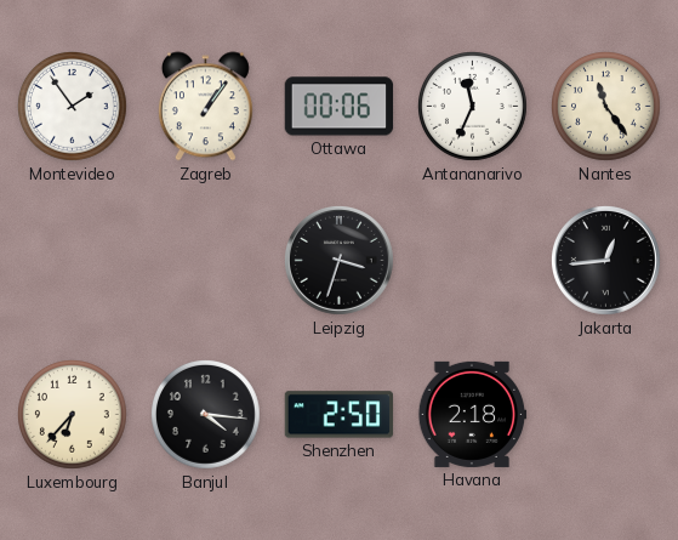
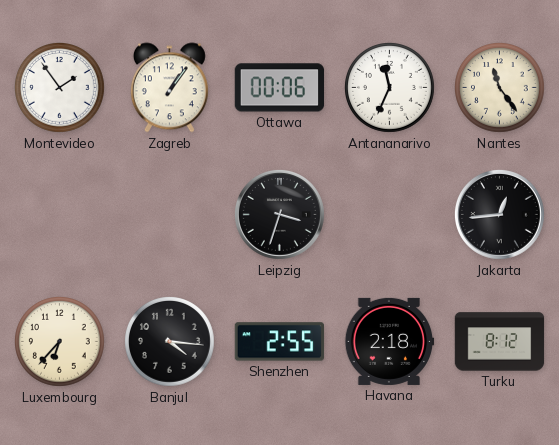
Shenzhen: 2:50 -> 2:55
Turku: none -> 8:12
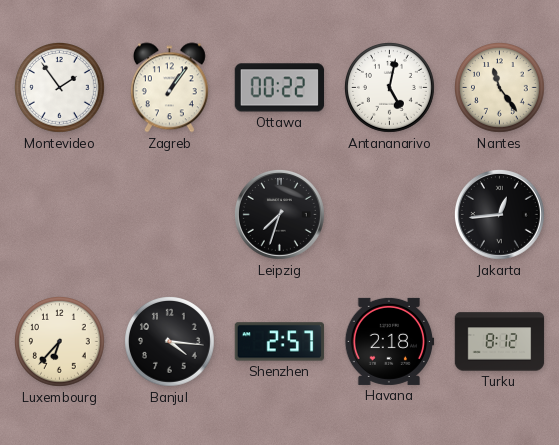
Ottawa: 00:06 -> 00:22
Antananarivo: 11:34 -> 5:02
Leipzig: 3:33 -> 7:33
Shenzhen: 2:55 -> 2:57
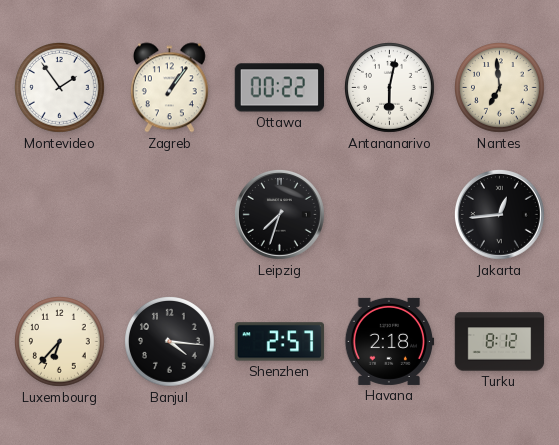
Antananarivo: 5:02 -> 6:02
Nantes: 11:24 -> 6:59
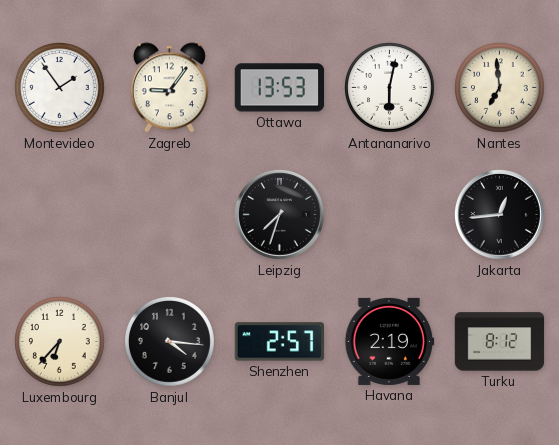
Zagreb: 1:06 -> 9:06
Ottawa: 00:22 -> 13:53
Havana: 2:18 -> 2:19
